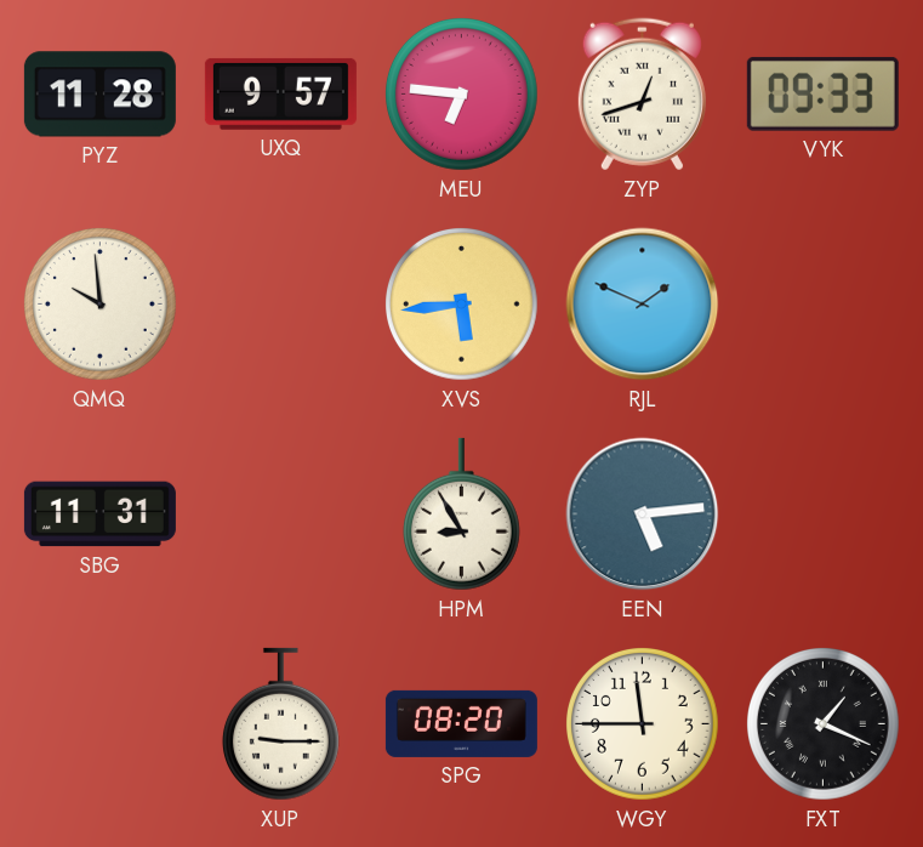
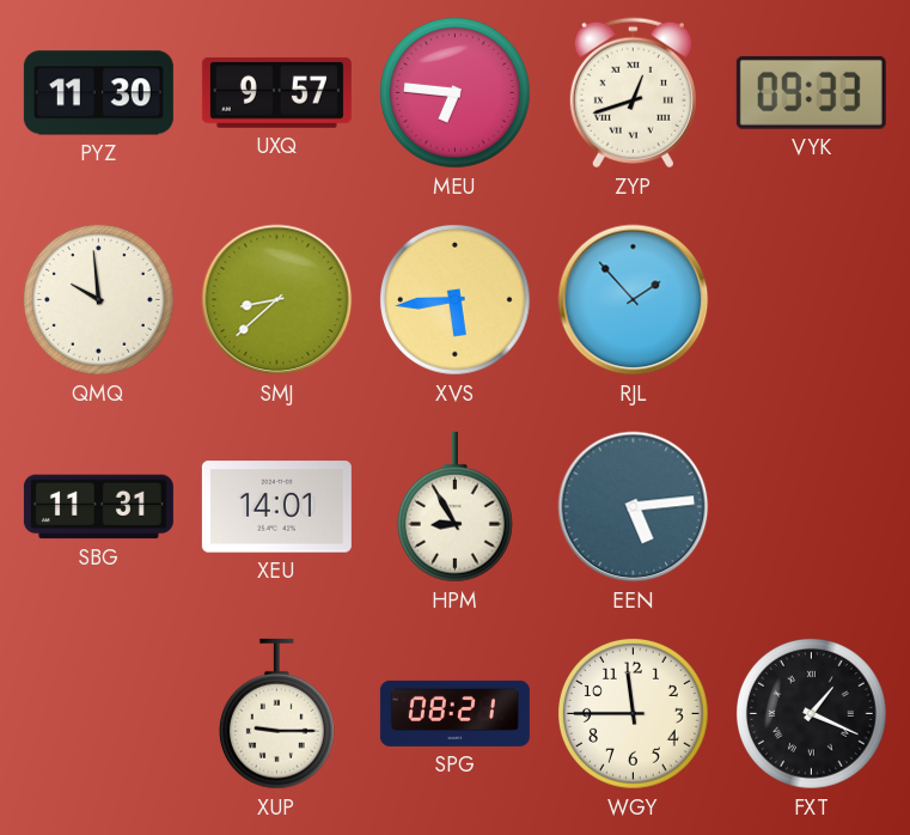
PYZ: 11:28 -> 11:30
SMJ: none -> 8:38
RJL: 1:49 -> 1:53
XEU: none -> 14:01
SPG: 08:20 -> 08:21
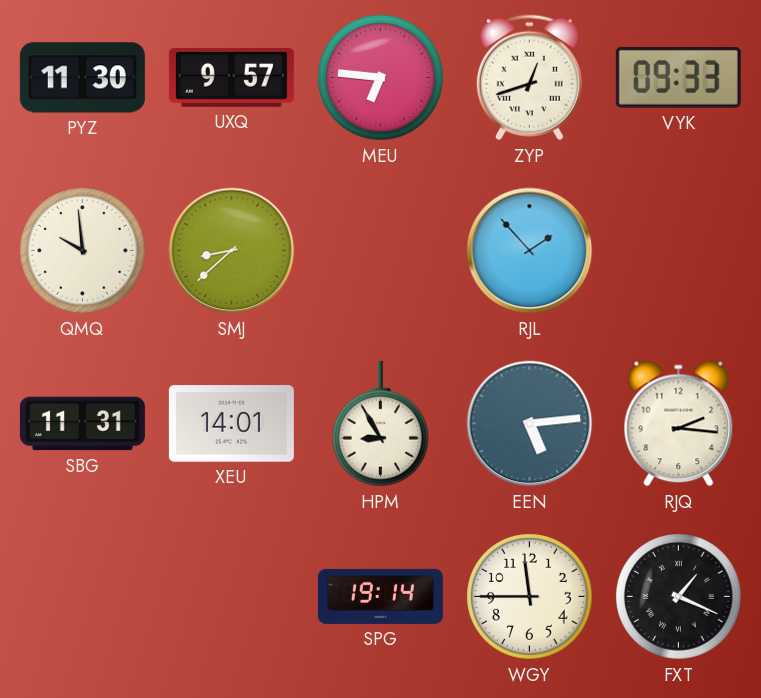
XVS: 5:44 -> none
RJQ: none -> 2:16
XUP: 9:15 -> none
SPG: 08:21 -> 19:14
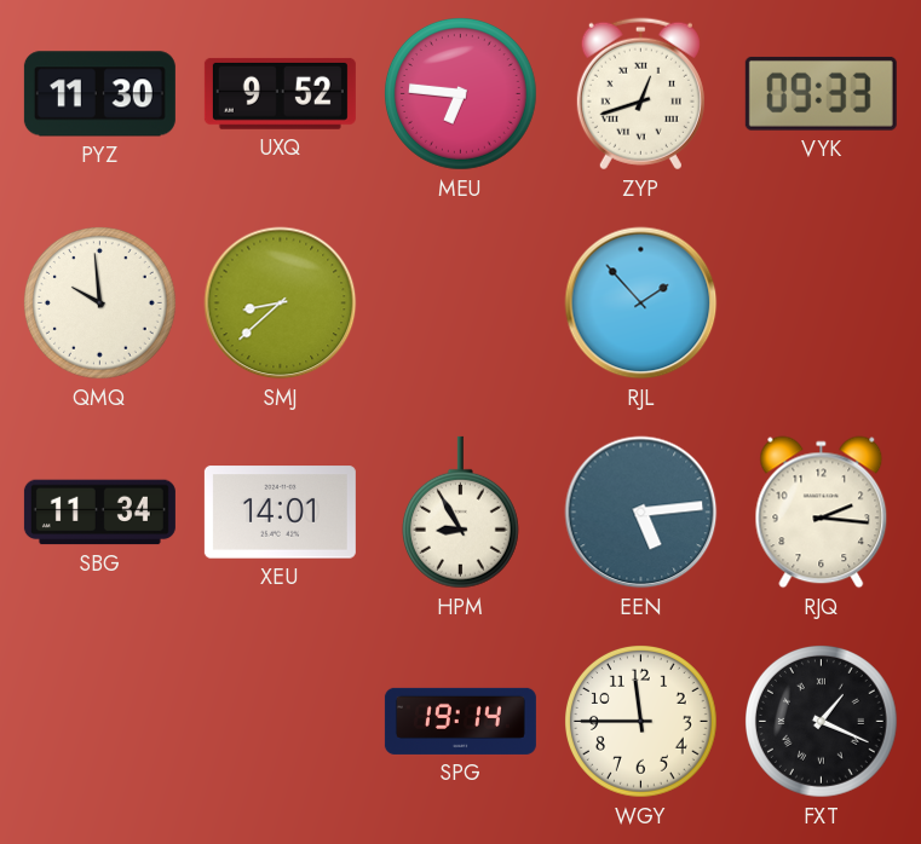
UXQ: 9:57 -> 9:52
SBG: 11:31 -> 11:34
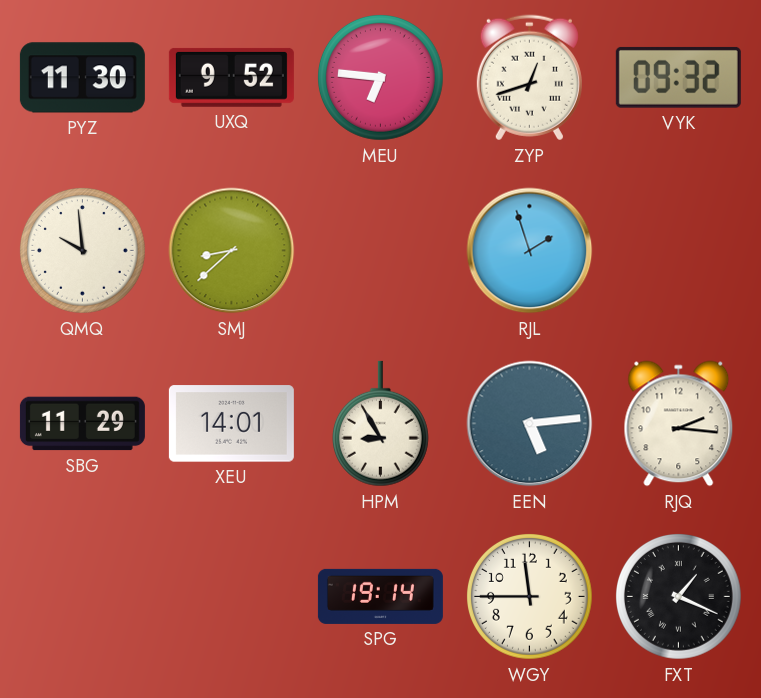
VYK: 09:33 -> 09:32
RJL: 1:53 -> 1:57
SBG: 11:34 -> 11:29
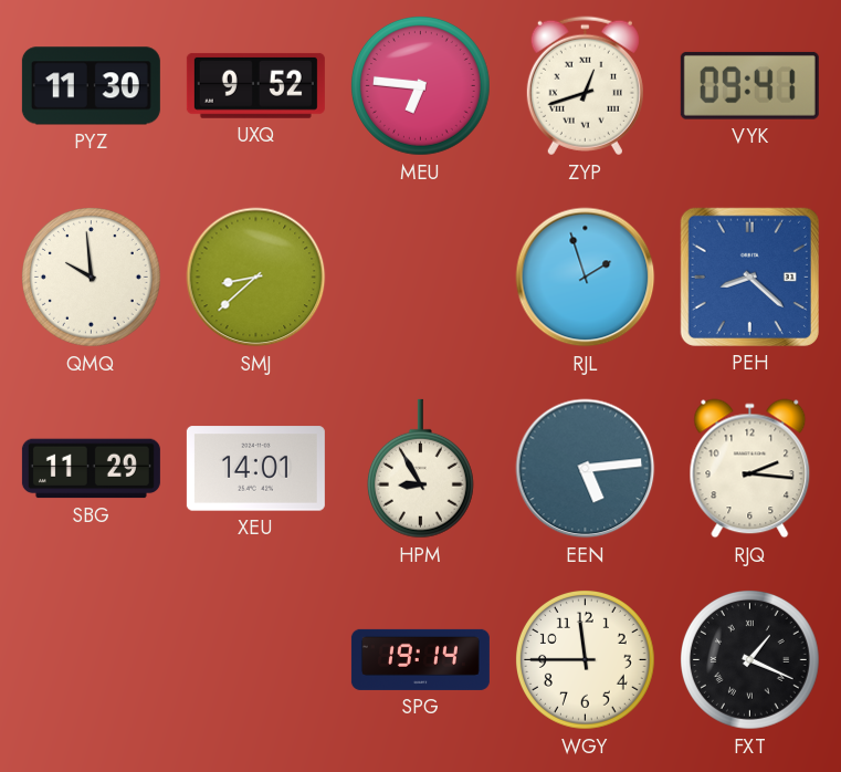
VYK: 09:32 -> 09:41
PEH: none -> 8:22
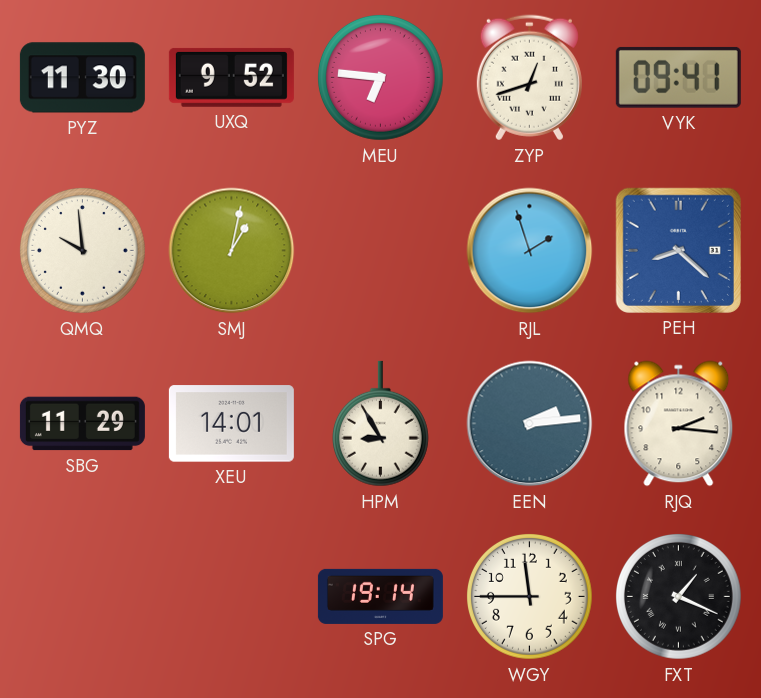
SMJ: 8:38 -> 1:02
EEN: 5:14 -> 2:14
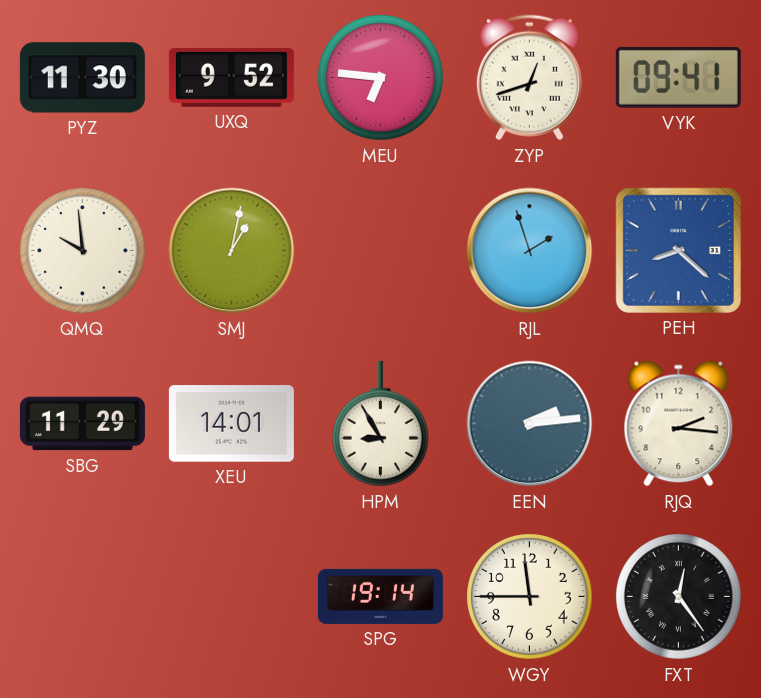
FXT: 1:19 -> 12:24
